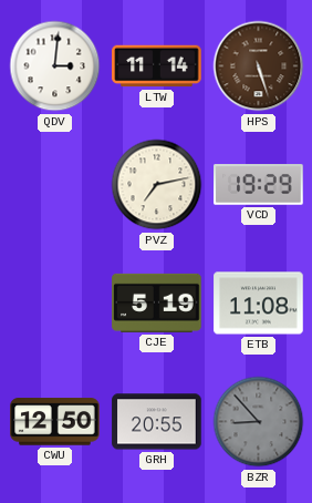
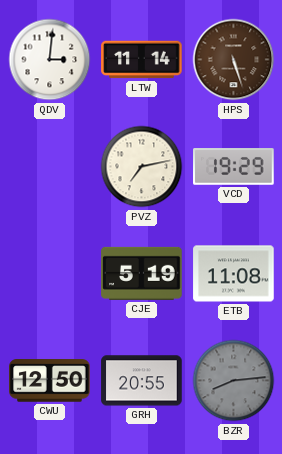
BZR: 8:53 -> 8:14
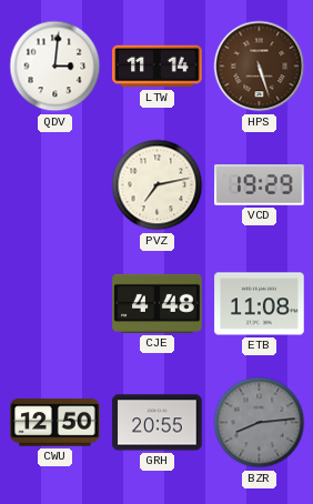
CJE: 5:19 -> 4:48
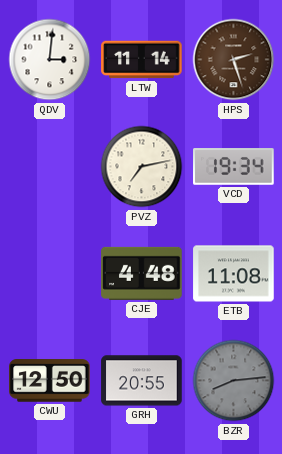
HPS: 5:27 -> 2:27
VCD: 19:29 -> 19:34
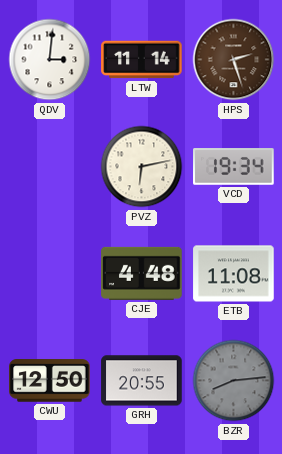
PVZ: 7:13 -> 6:13
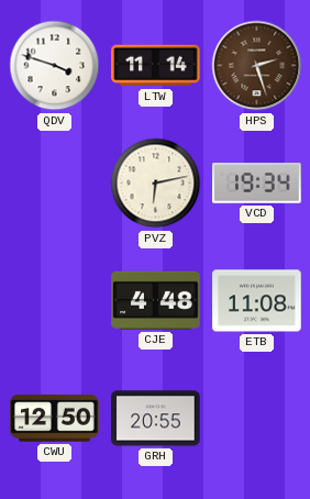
QDV: 3:01 -> 3:48
BZR: 8:14 -> none
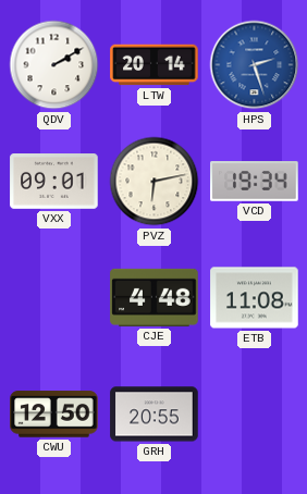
QDV: 3:48 -> 2:10
LTW: 11:14 -> 20:14
HPS dial: brown -> blue
VXX: none -> 09:01
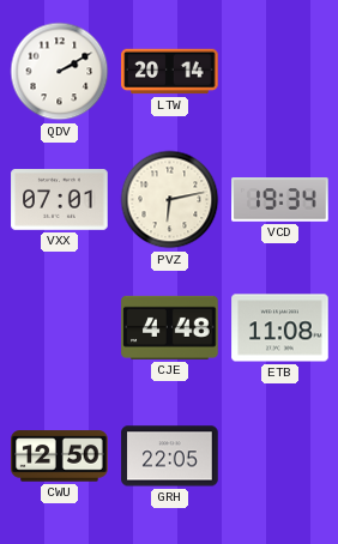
HPS: 2:27 -> none
VXX: 09:01 -> 07:01
GRH: 20:55 -> 22:05
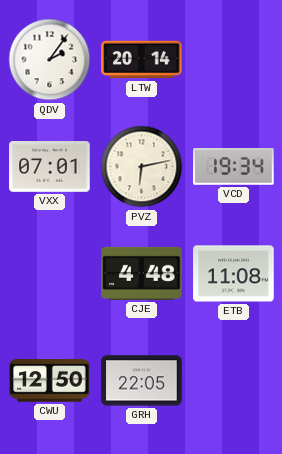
QDV: 2:10 -> 2:06
